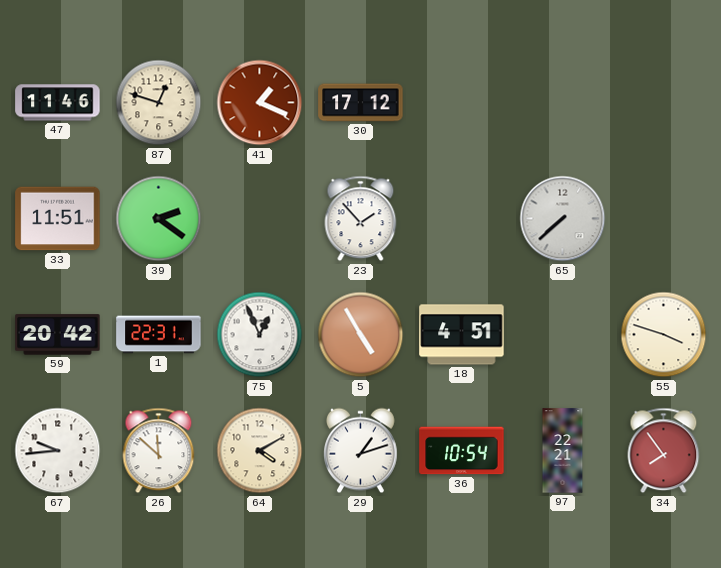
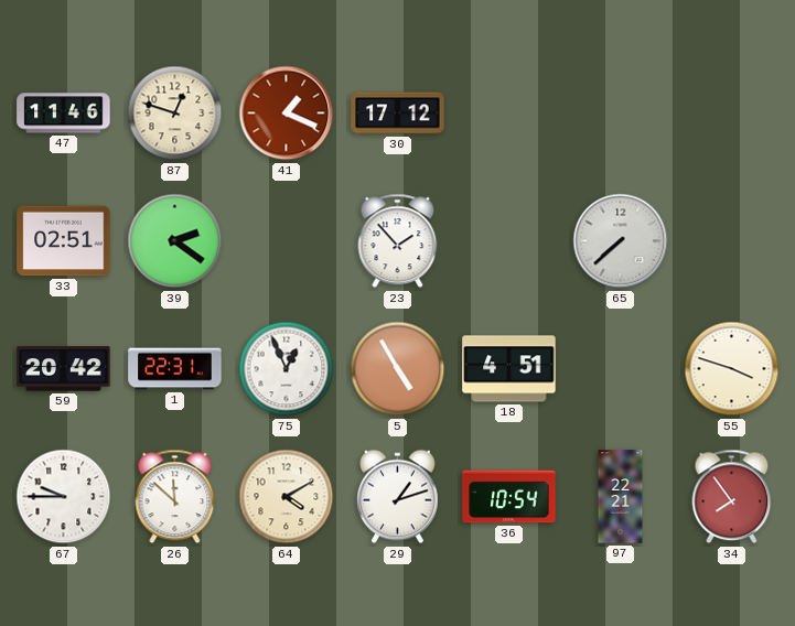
33: 11:51 -> 02:51
67: 9:44 -> 9:45
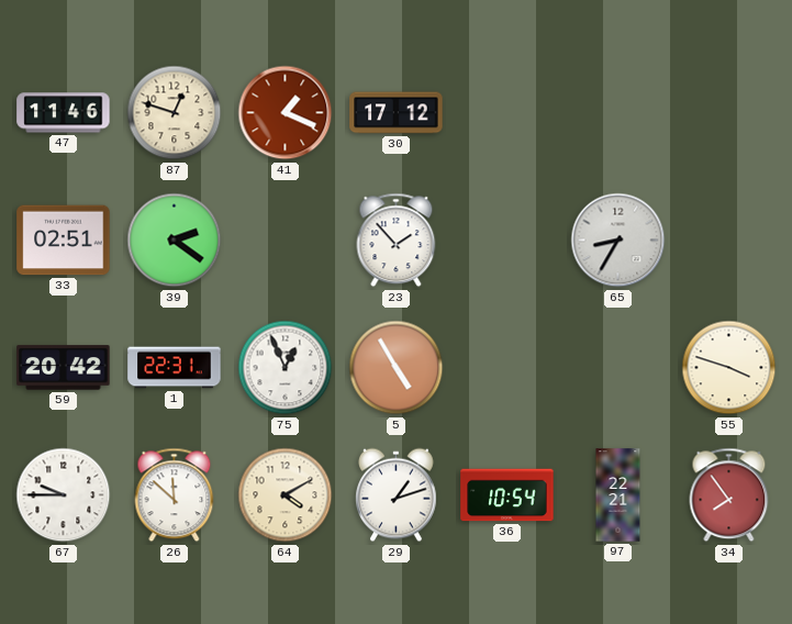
65: 7:38 -> 8:35
18: 4:51 -> none
